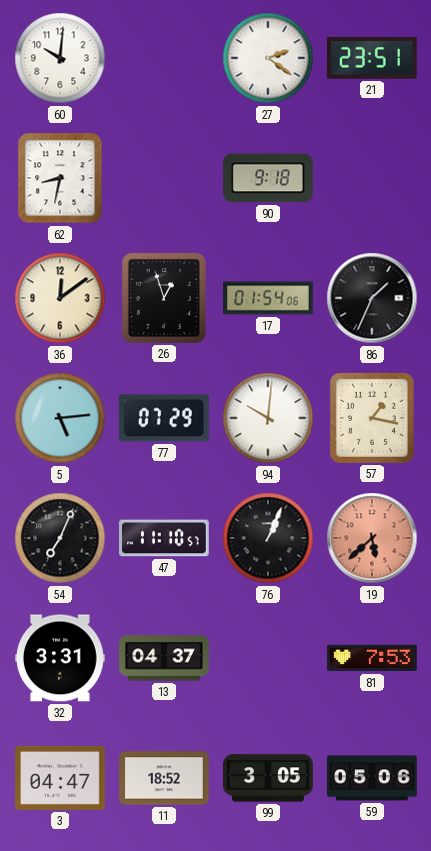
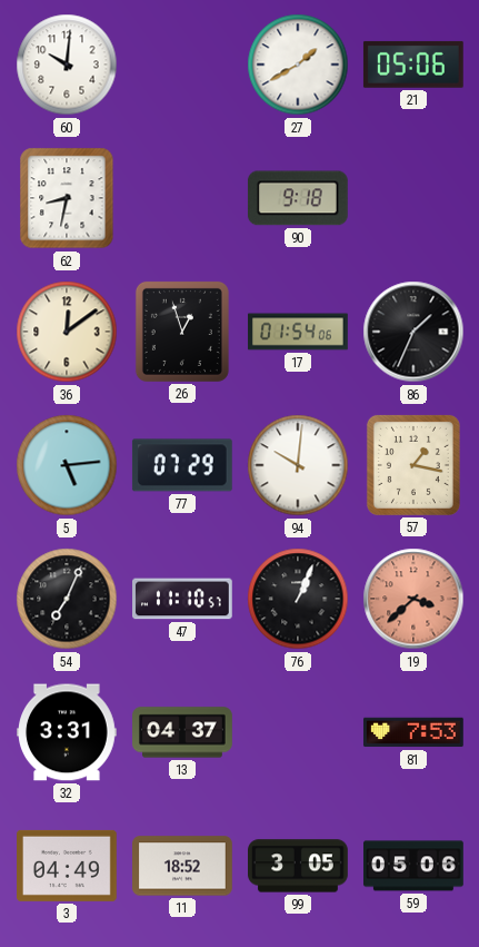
27: 2:21 -> 1:40
21: 23:51 -> 05:06
19: 5:38 -> 3:38
3: 04:47 -> 04:49
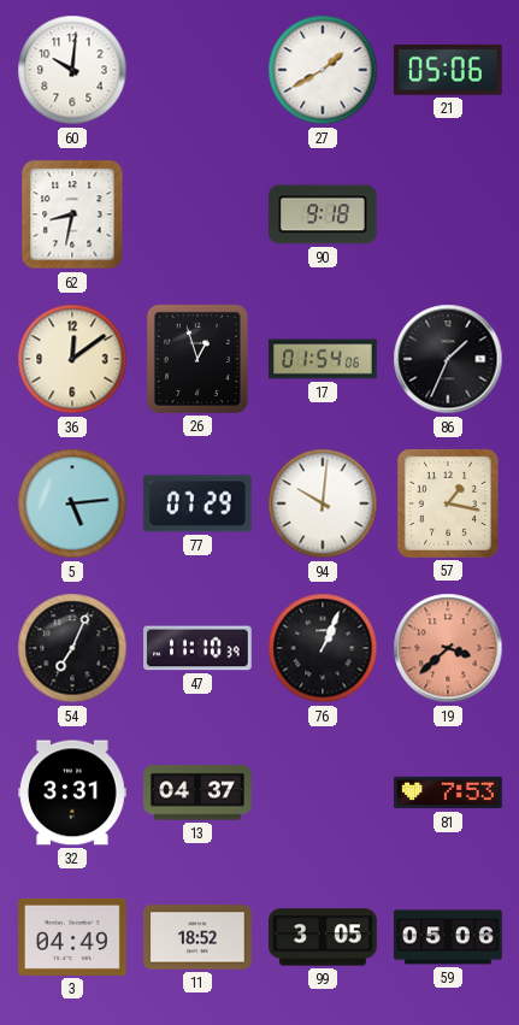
47: 11:10:57 -> 11:10:39
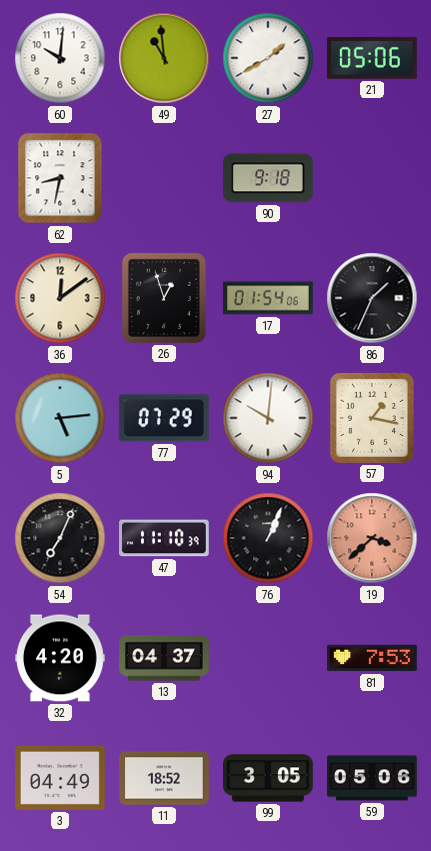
49: none -> 10:59
32: 3:31 -> 4:20
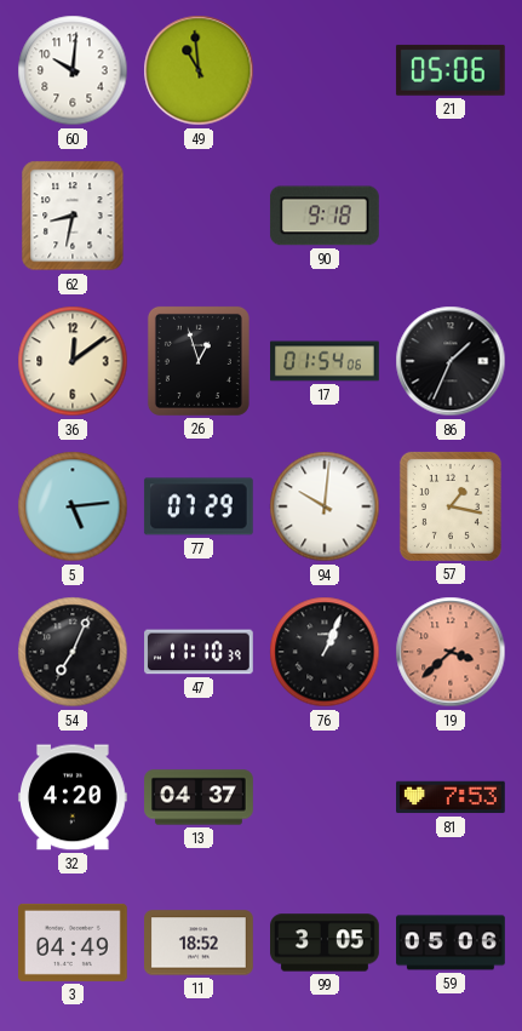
27: 1:40 -> none
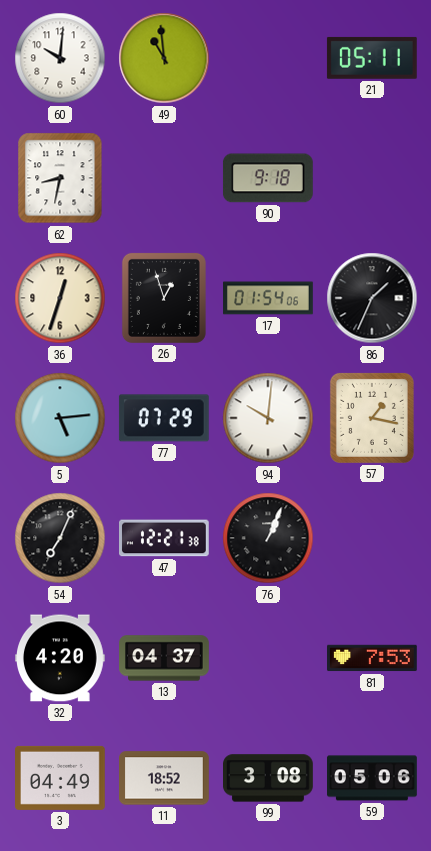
21: 05:06 -> 05:11
36: 12:09 -> 12:33
47: 11:10 -> 12:21
19: 3:38 -> none
99: 3:05 -> 3:08
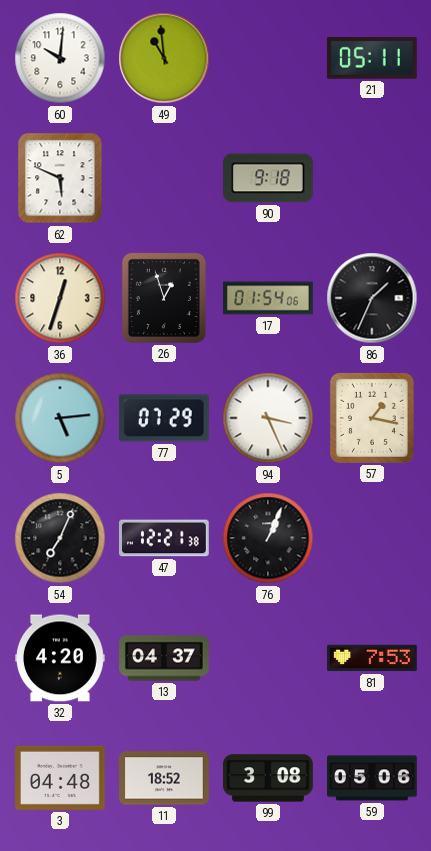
62: 8:32 -> 5:49
94: 10:01 -> 3:26
3: 04:49 -> 04:48
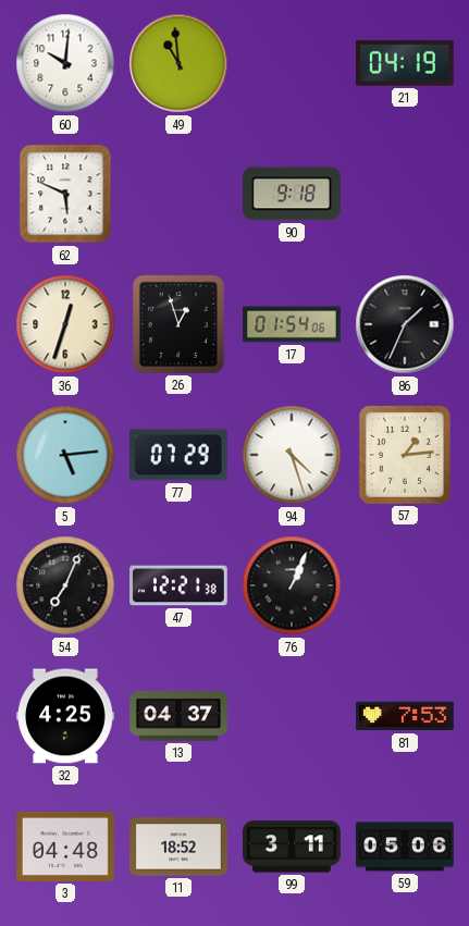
21: 05:11 -> 04:19
94: 3:26 -> 4:27
57: 1:17 -> 1:14
32: 4:20 -> 4:25
99: 3:08 -> 3:11
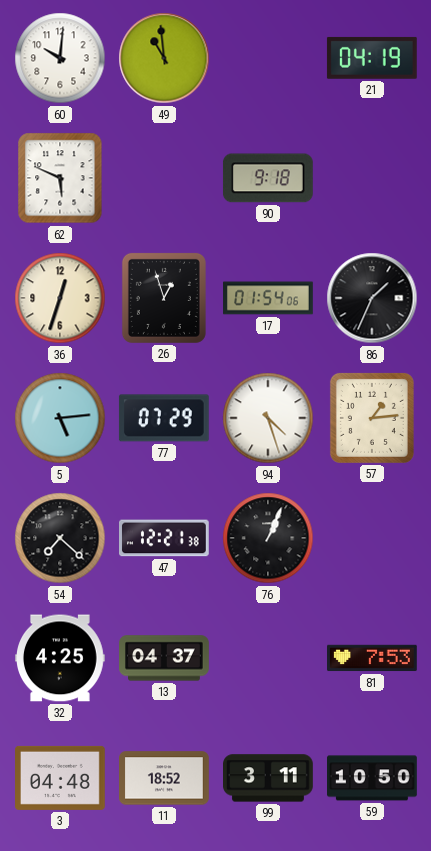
54: 7:04 -> 7:22
59: 05:06 -> 10:50
